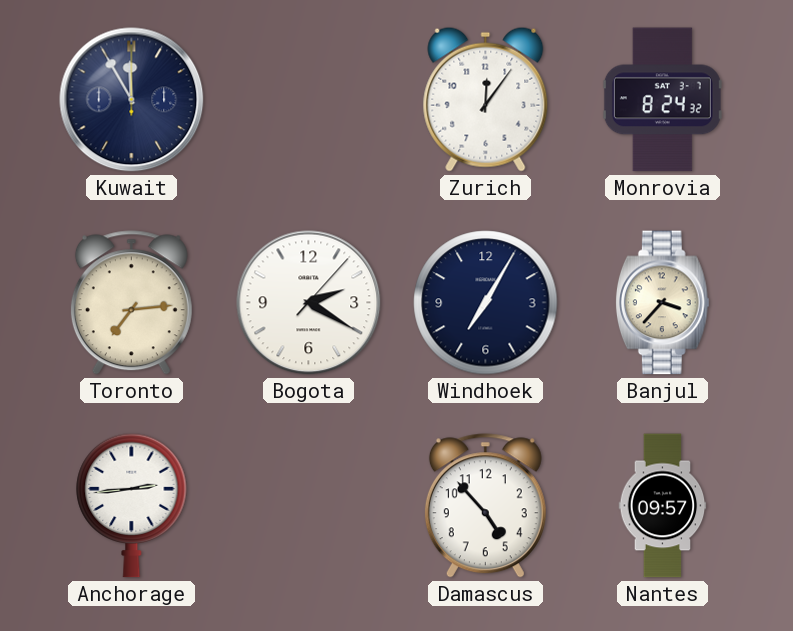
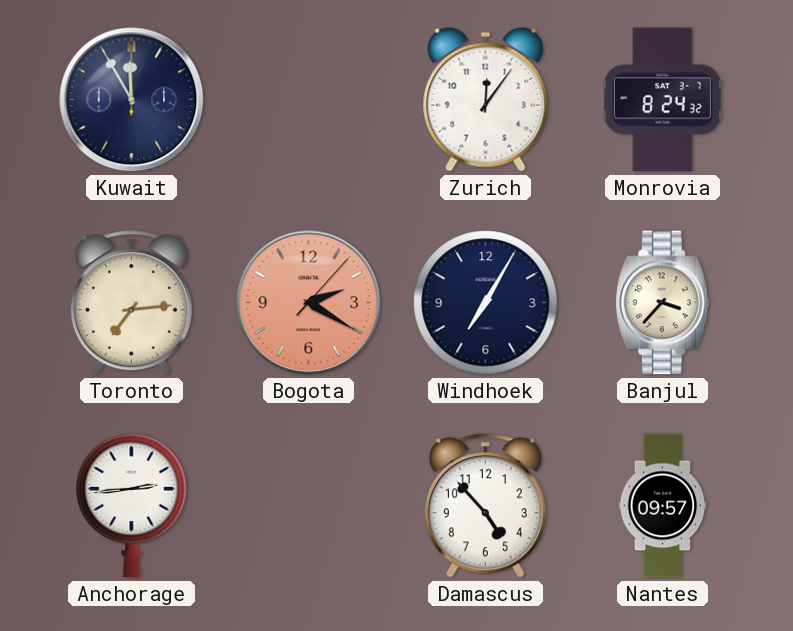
Bogota dial: white -> salmon
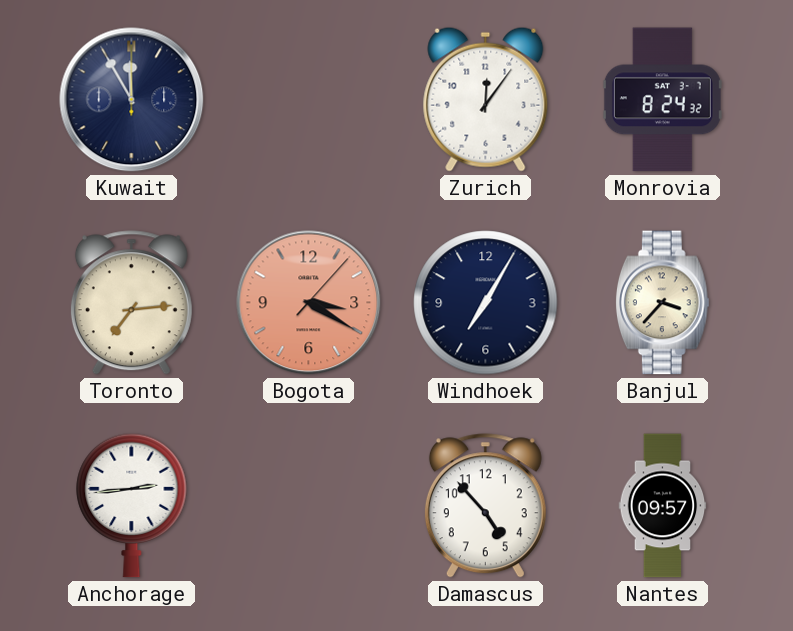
Bogota: 2:20 -> 3:20
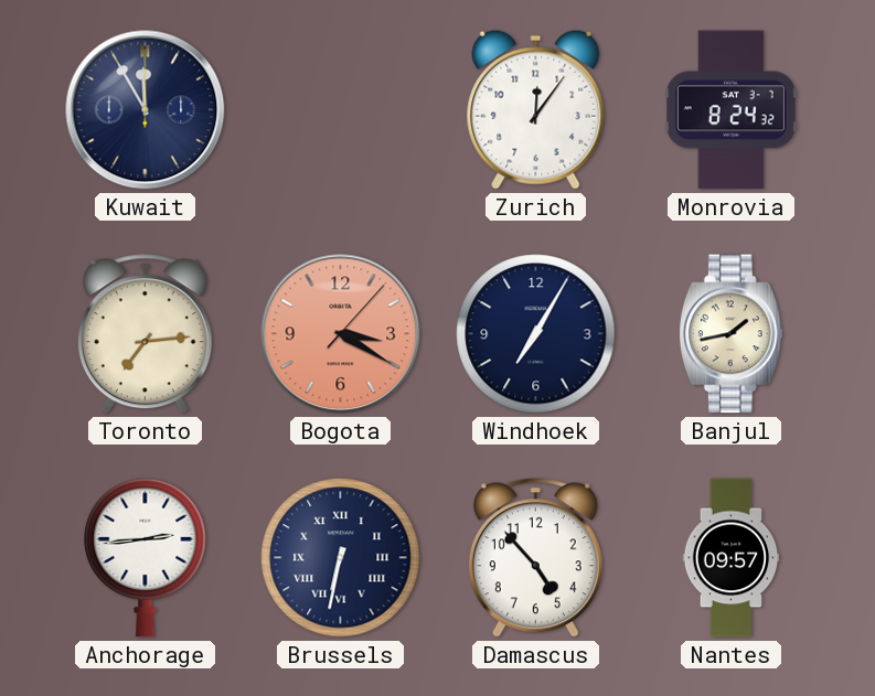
Banjul: 3:37 -> 1:43
Brussels: none -> 6:32
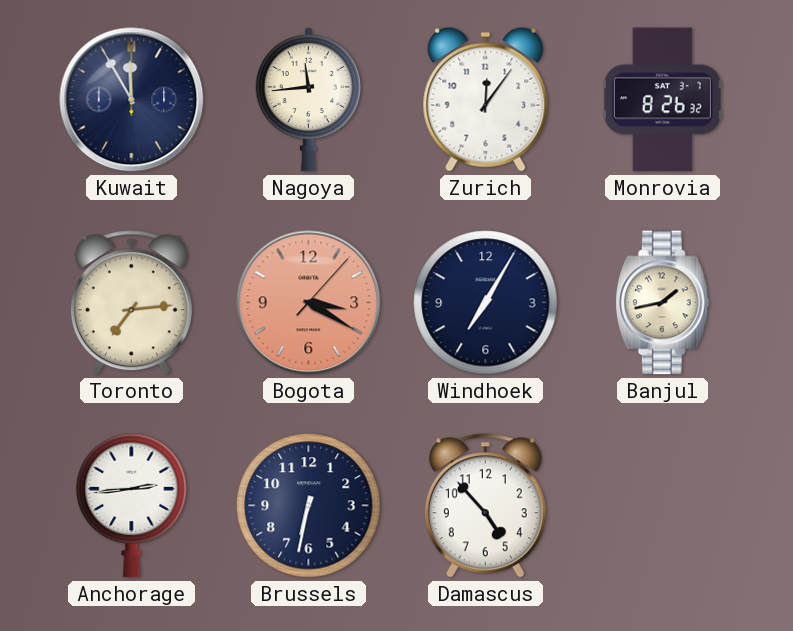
Nagoya: none -> 11:44
Monrovia: 8:24 -> 8:26
Brussels numerals: Roman -> Arabic
Nantes: 09:57 -> none
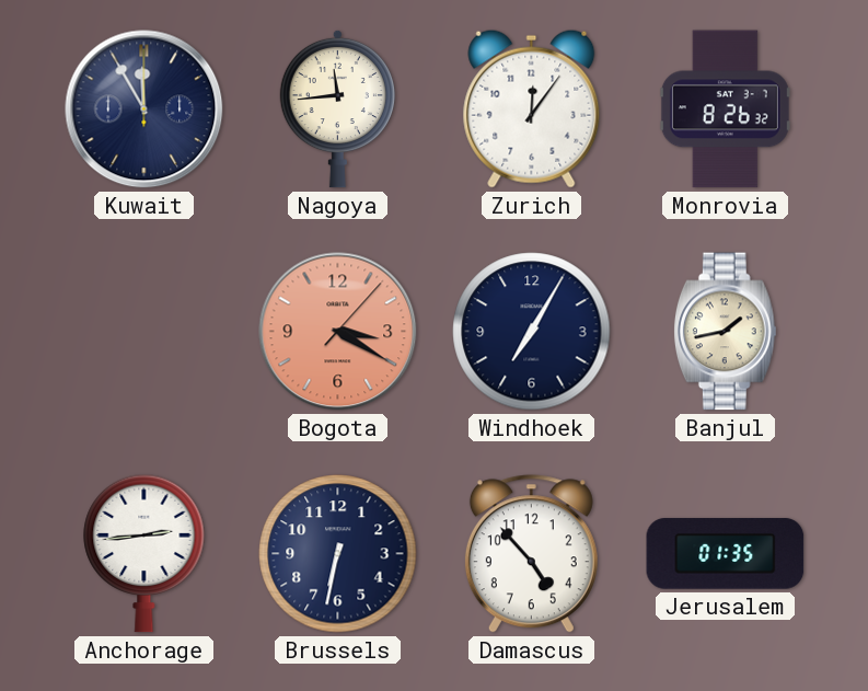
Toronto: 7:14 -> none
Jerusalem: none -> 01:35
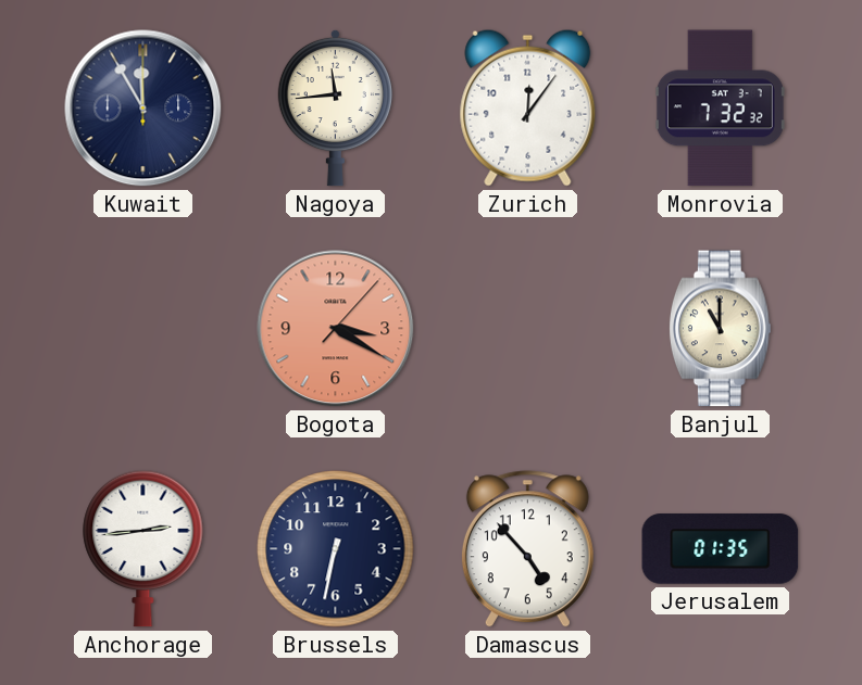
Monrovia: 8:26 -> 7:32
Windhoek: 7:05 -> none
Banjul: 1:43 -> 11:00
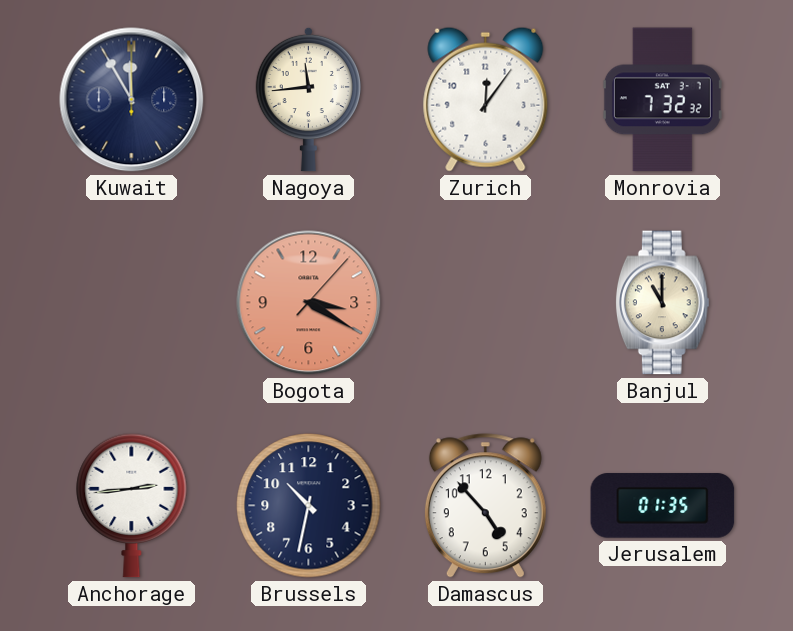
Brussels: 6:32 -> 10:32
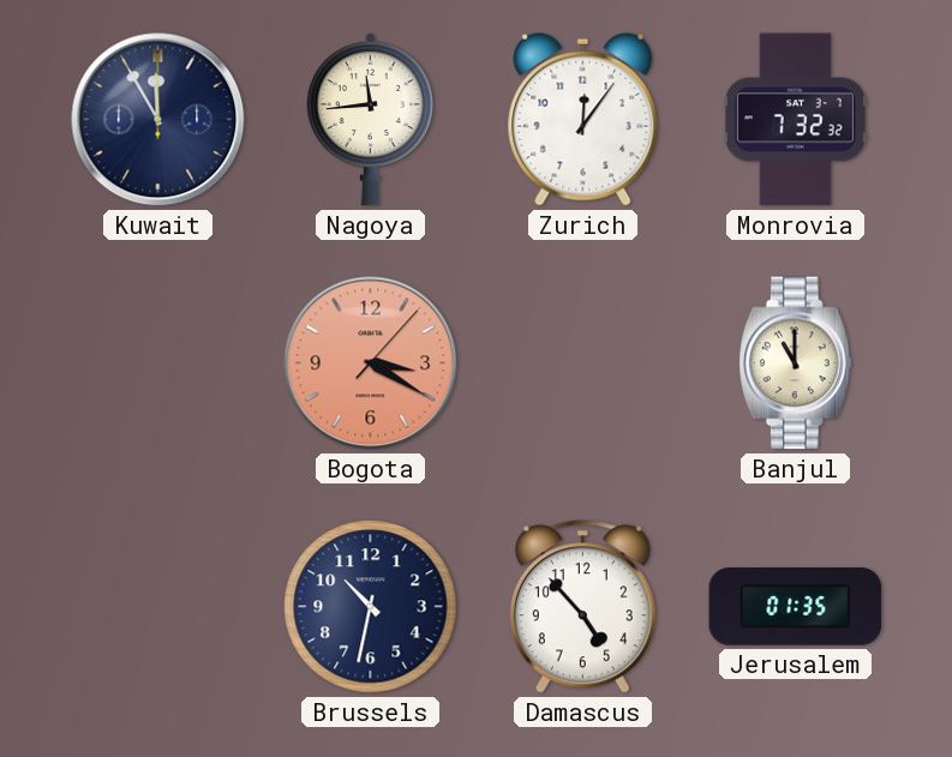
Anchorage: 2:44 -> none
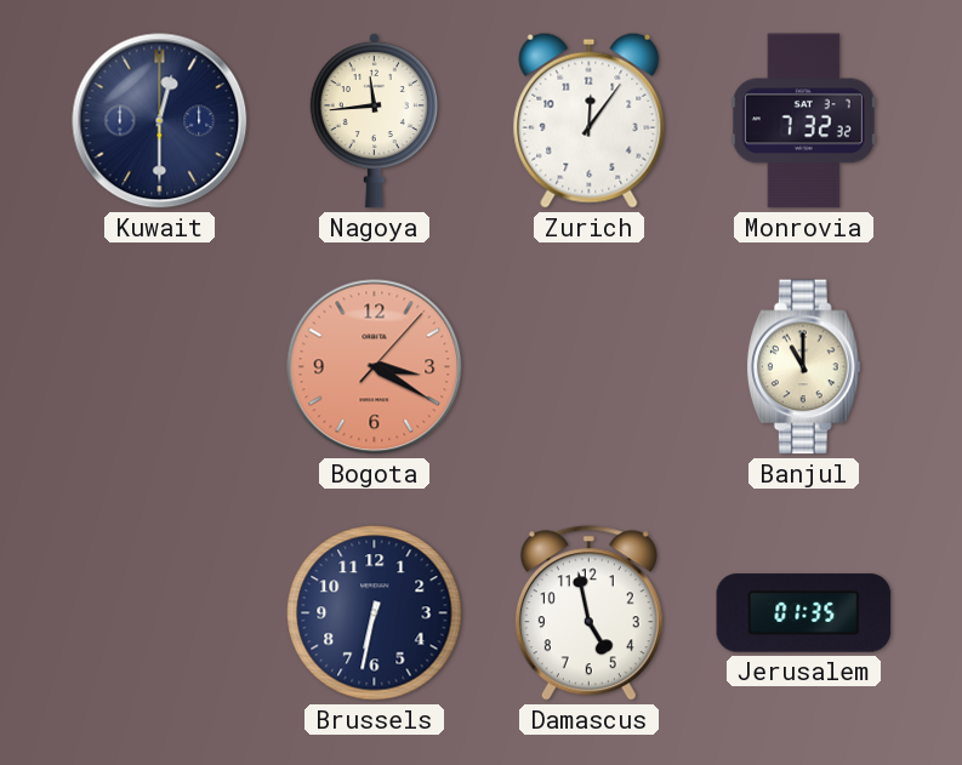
Kuwait: 11:55 -> 12:30
Brussels: 10:32 -> 6:32
Damascus: 4:53 -> 4:58
